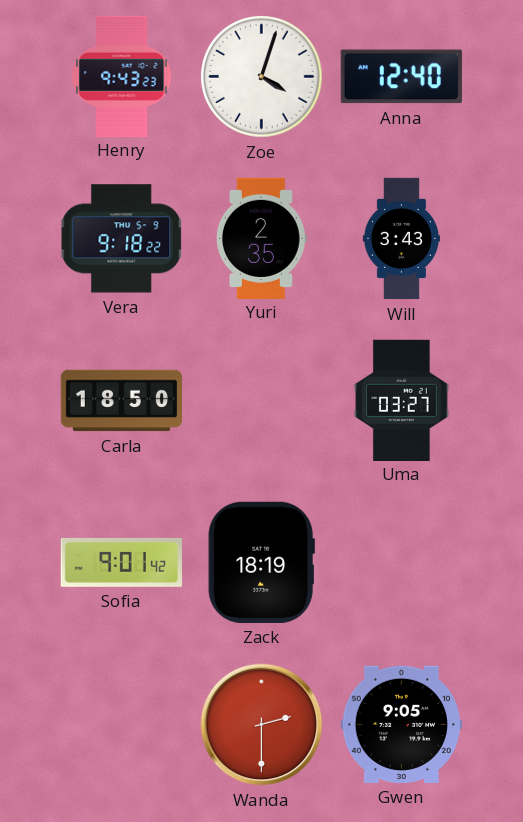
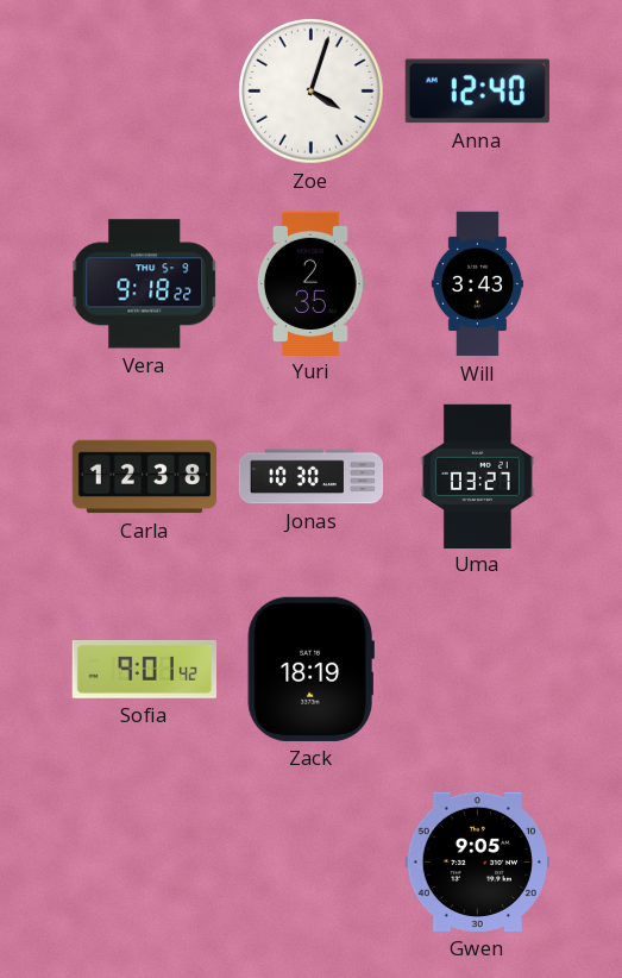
Henry: 9:43 -> none
Carla: 18:50 -> 12:38
Jonas: none -> 10:30
Wanda: 2:30 -> none
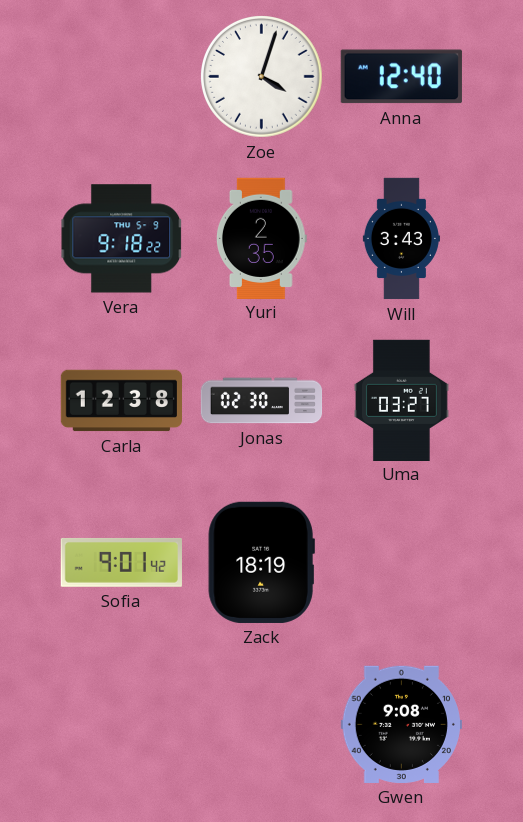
Jonas: 10:30 -> 02:30
Gwen: 9:05 -> 9:08
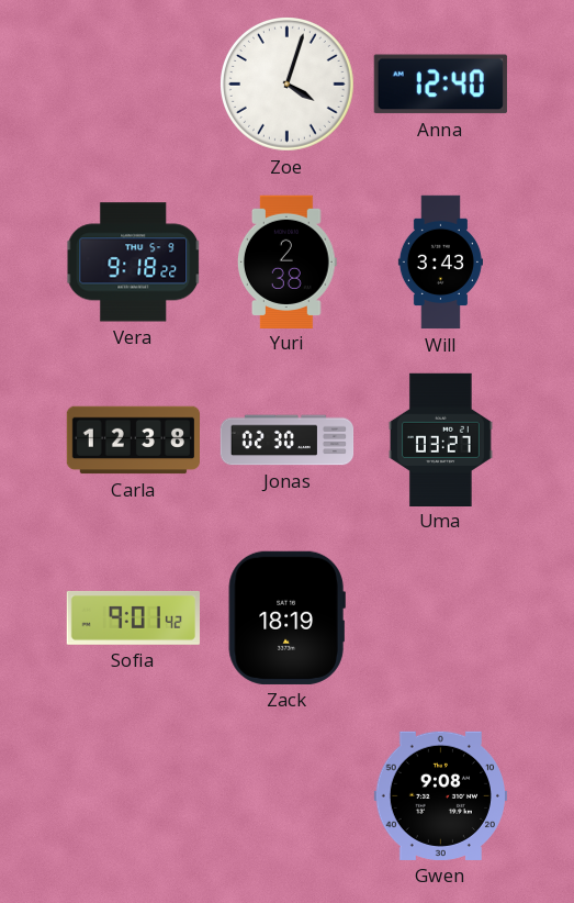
Yuri: 2:35 -> 2:38
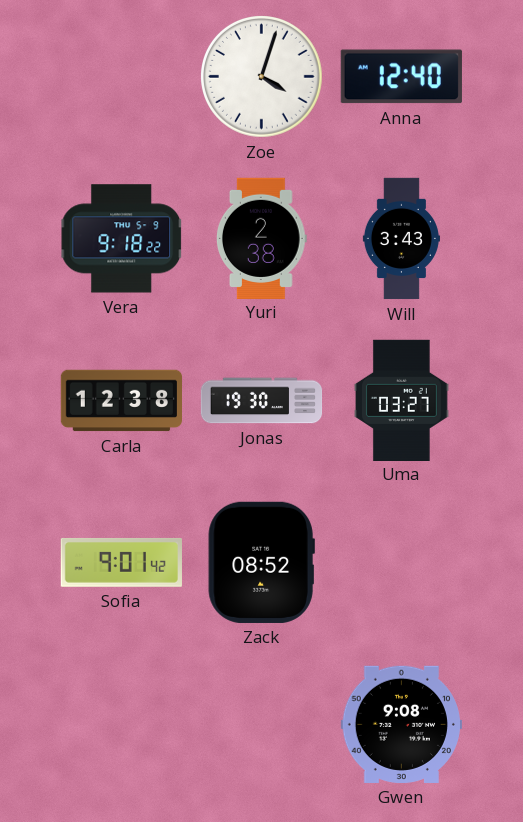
Jonas: 02:30 -> 19:30
Zack: 18:19 -> 08:52
